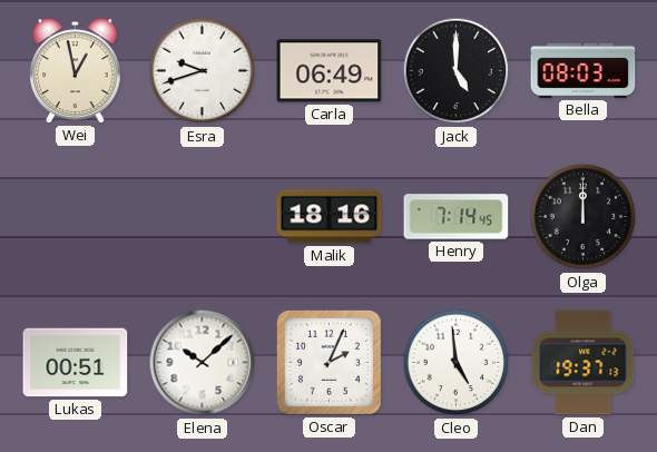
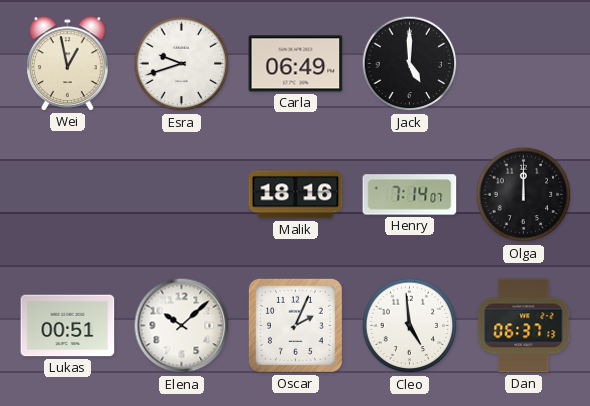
Bella: 08:03 -> none
Henry: 7:14:45 -> 7:14:07
Dan: 19:37 -> 06:37
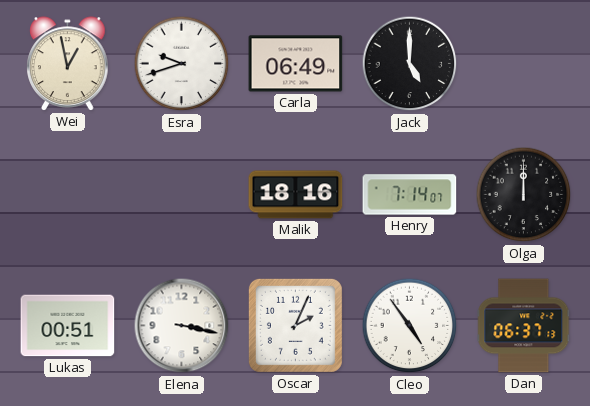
Elena: 10:08 -> 3:17
Cleo: 4:59 -> 4:54
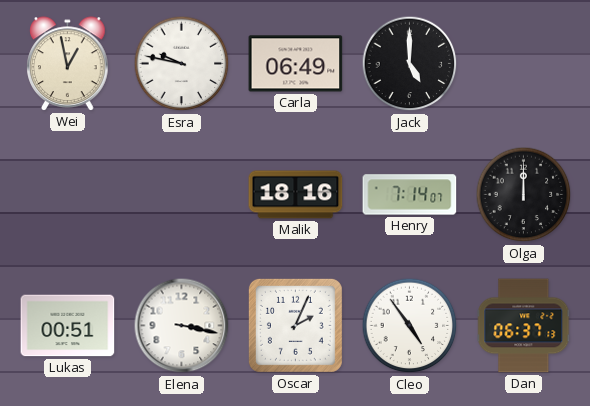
Esra: 9:42 -> 9:47
